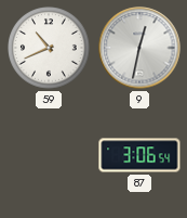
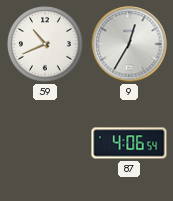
9: 12:32 -> 12:35
87: 3:06 -> 4:06
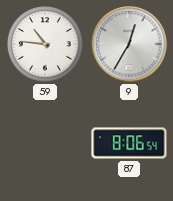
59: 10:41 -> 10:46
87: 4:06 -> 8:06
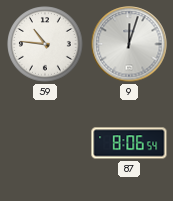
9: 12:35 -> 12:03
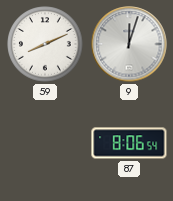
59: 10:46 -> 8:11
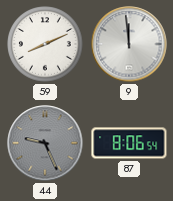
9: 12:03 -> 11:59
44: none -> 9:26
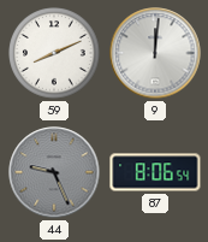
9: 11:59 -> 12:01
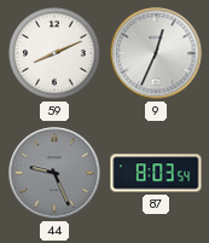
9: 12:01 -> 12:34
87: 8:06 -> 8:03
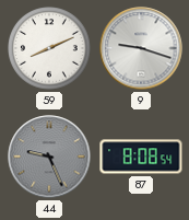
9: 12:34 -> 9:18
87: 8:03 -> 8:08
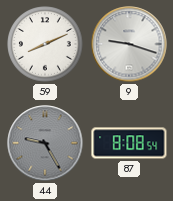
44: 9:26 -> 9:25
